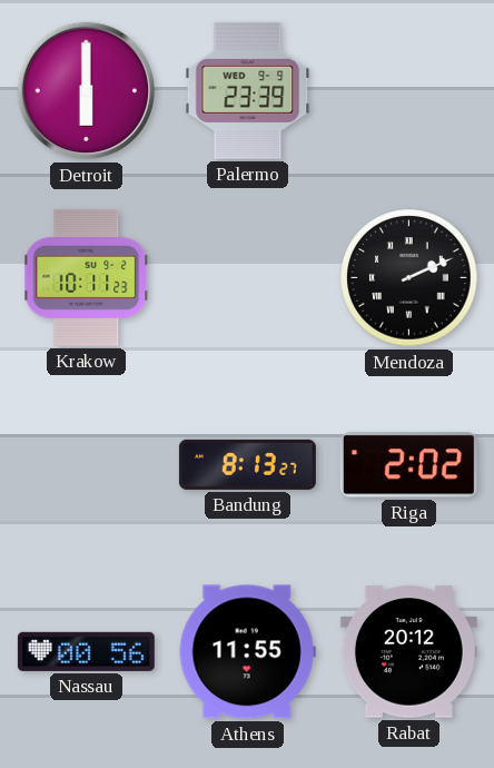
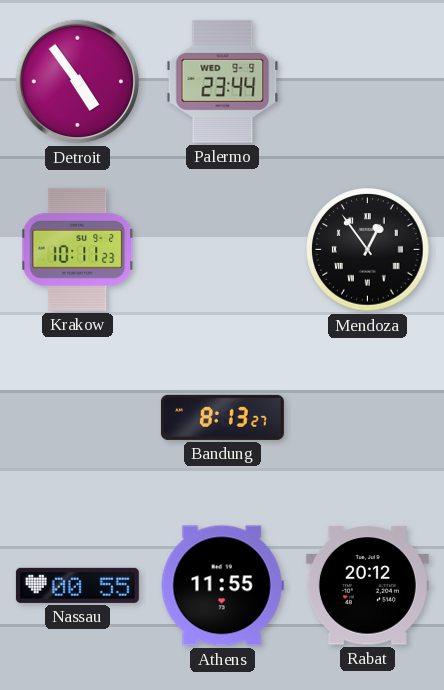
Detroit: 6:00 -> 4:54
Palermo: 23:39 -> 23:44
Mendoza: 2:11 -> 12:54
Riga: 2:02 -> none
Nassau: 00:56 -> 00:55
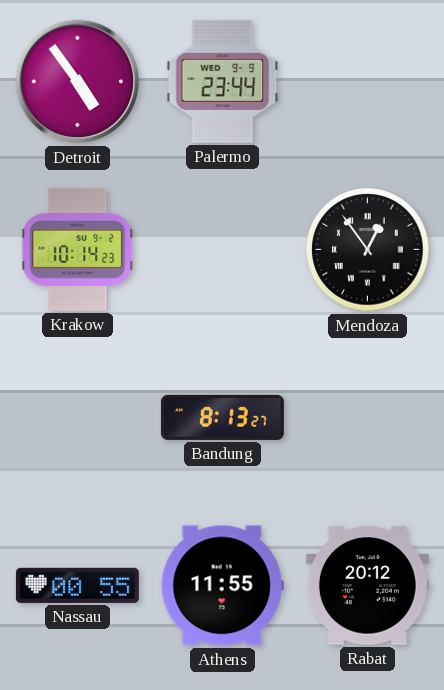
Krakow: 10:11 -> 10:14
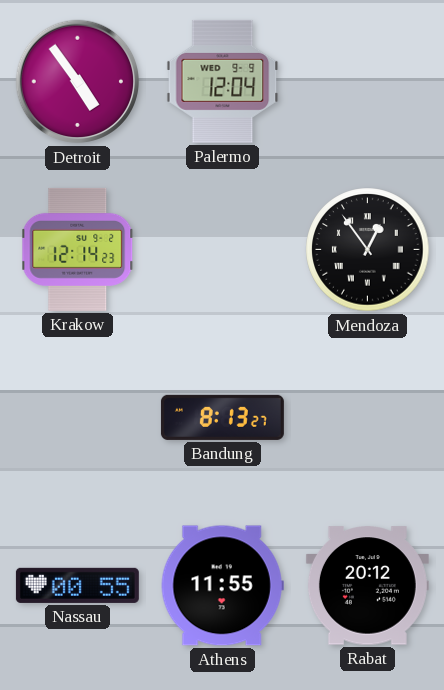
Palermo: 23:44 -> 12:04
Krakow: 10:14 -> 12:14
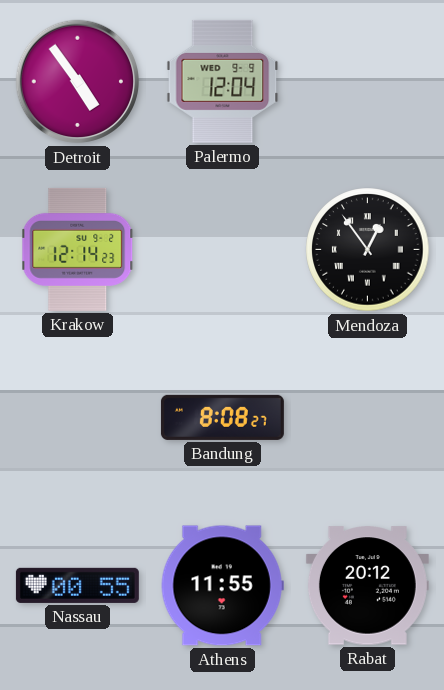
Bandung: 8:13 -> 8:08
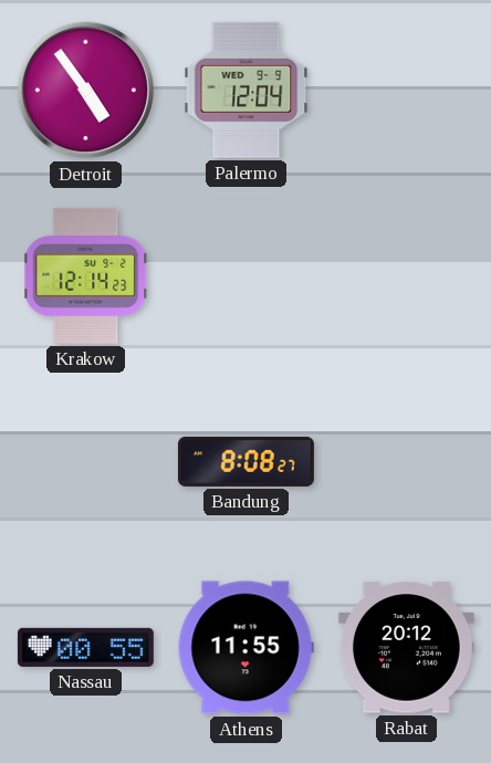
Mendoza: 12:54 -> none
